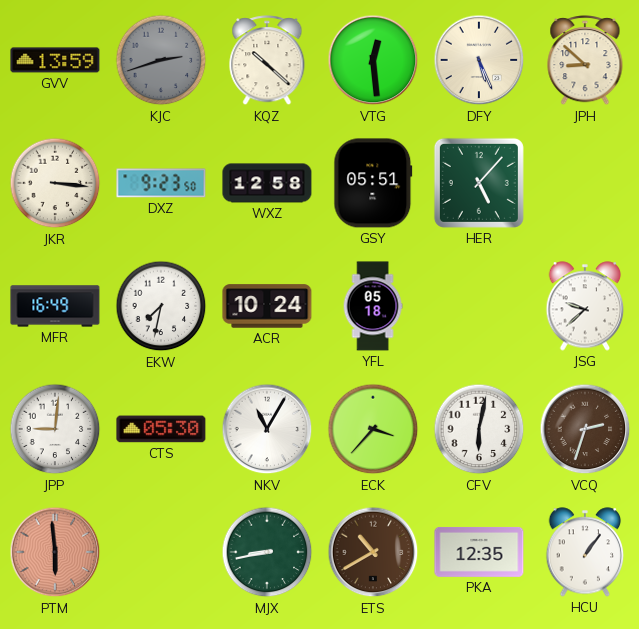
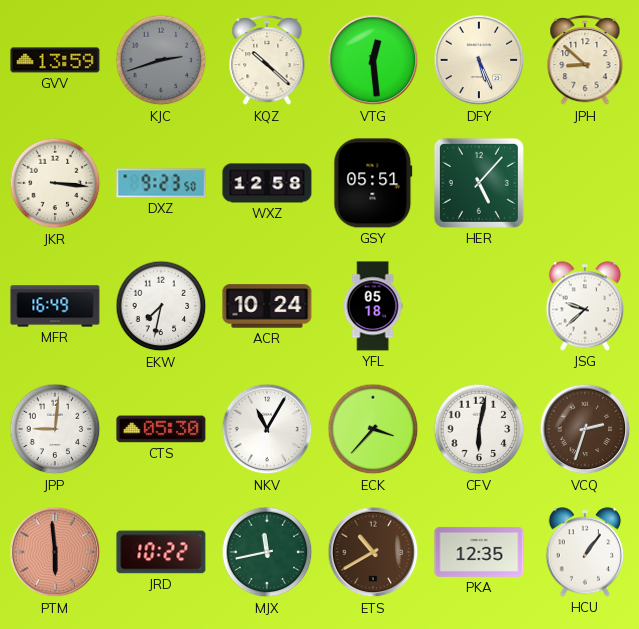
JRD: none -> 10:22
MJX: 8:43 -> 11:43
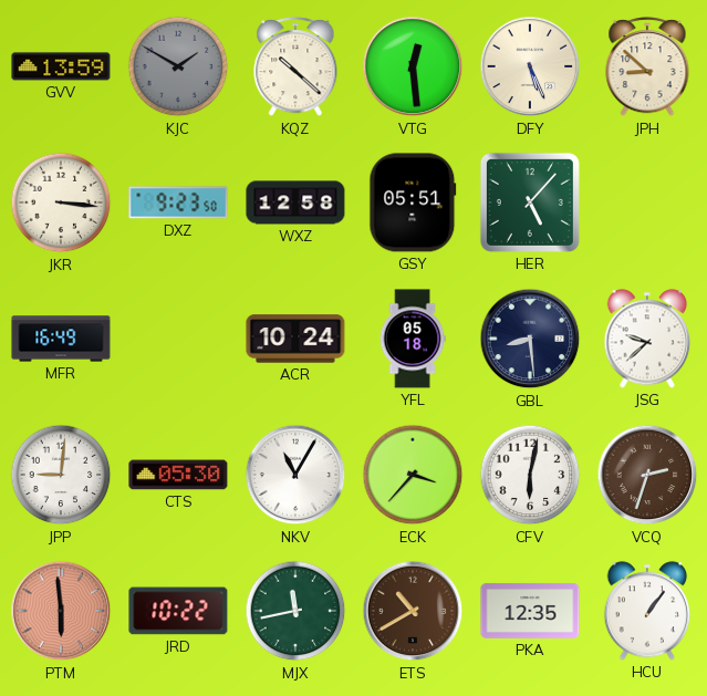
KJC: 2:42 -> 1:50
EKW: 7:32 -> none
GBL: none -> 8:29
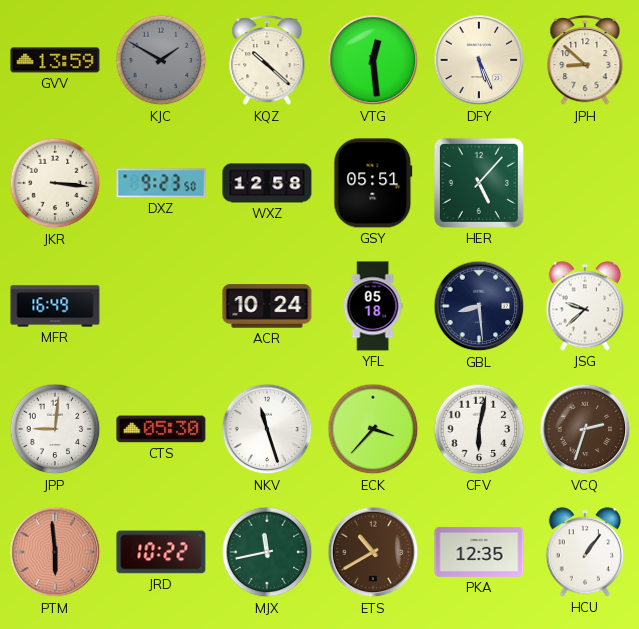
NKV: 11:05 -> 11:27
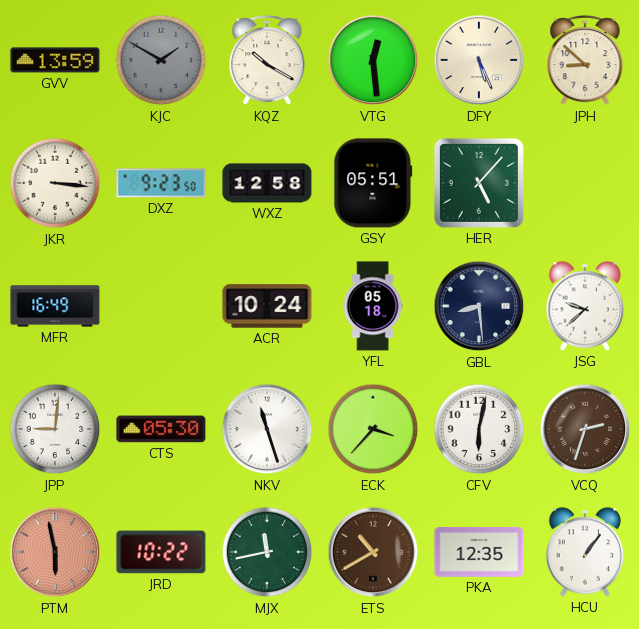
KQZ: 10:22 -> 10:20
PTM: 5:59 -> 5:58
